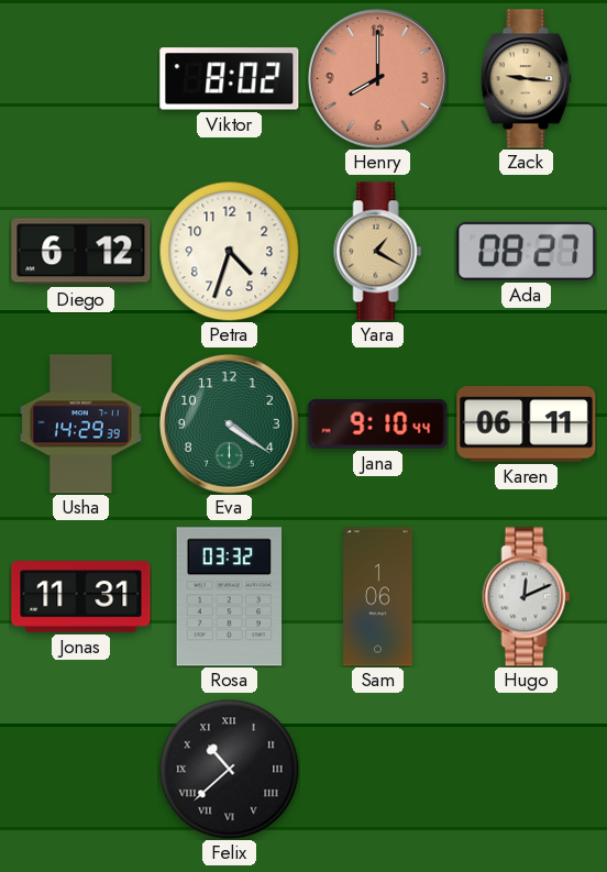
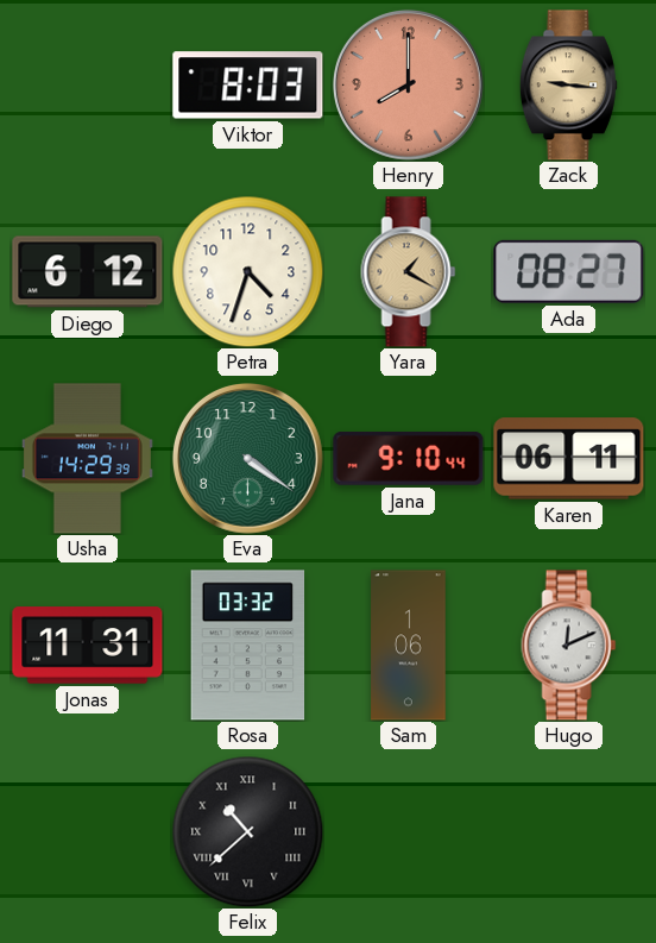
Viktor: 8:02 -> 8:03
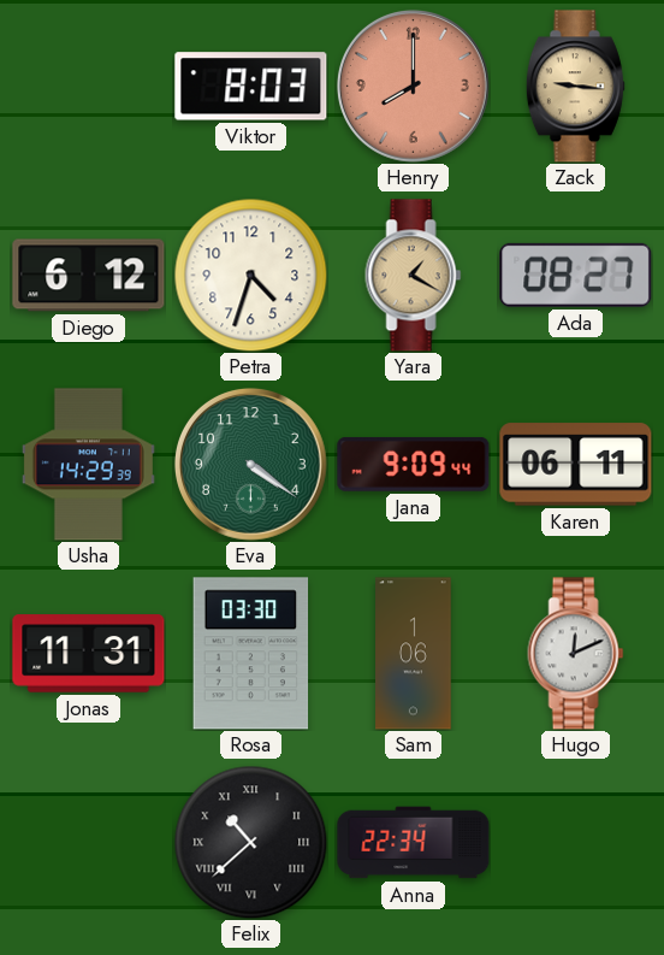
Jana: 9:10 -> 9:09
Rosa: 03:32 -> 03:30
Anna: none -> 22:34
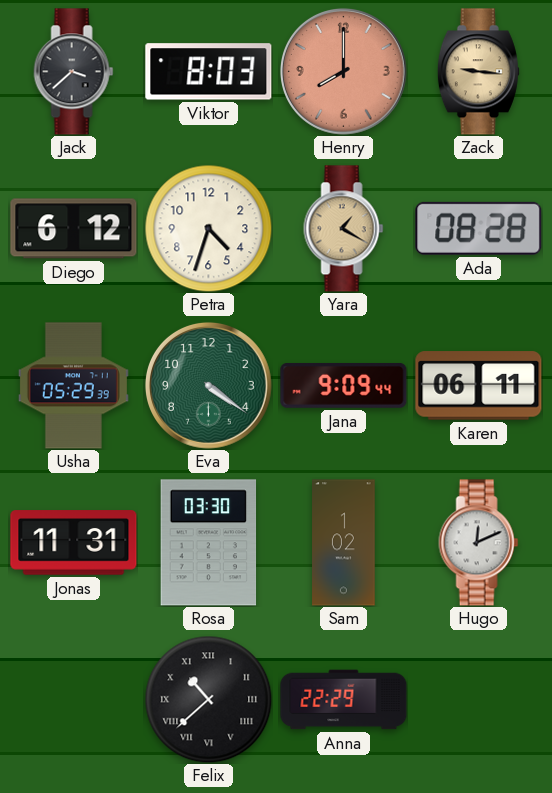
Jack: none -> 3:38
Ada: 08:27 -> 08:28
Usha: 14:29 -> 05:29
Sam: 1:06 -> 1:02
Anna: 22:34 -> 22:29
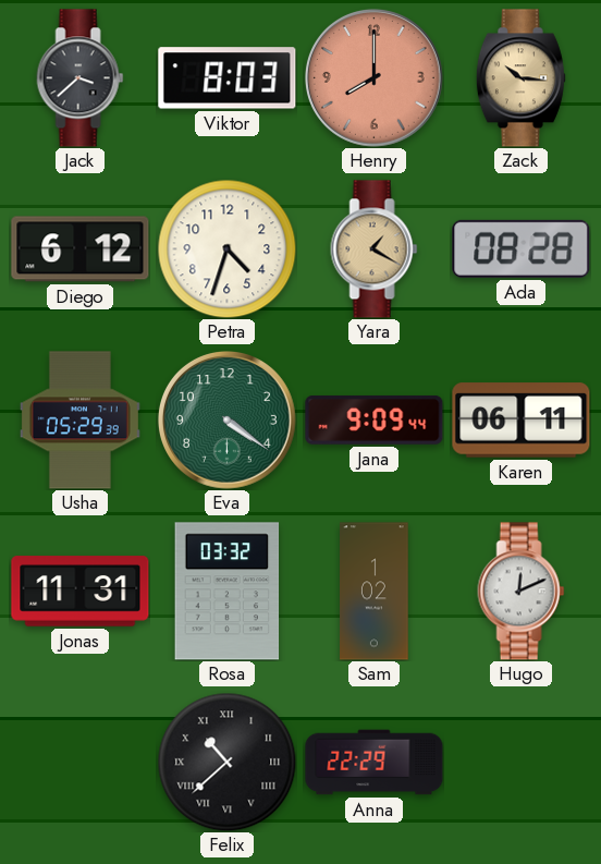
Zack: 9:16 -> 10:16
Rosa: 03:30 -> 03:32
